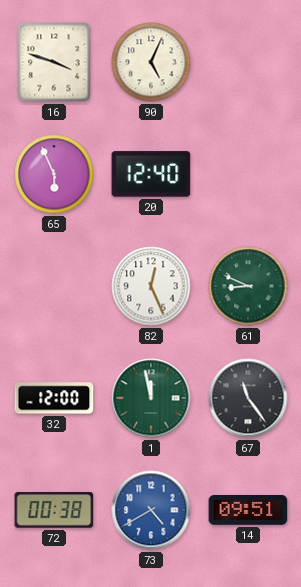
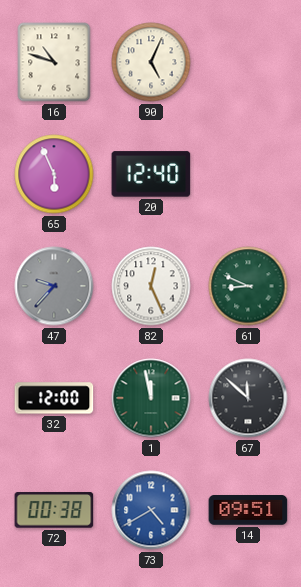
16: 3:48 -> 10:48
47: none -> 9:37
67: 11:24 -> 11:52
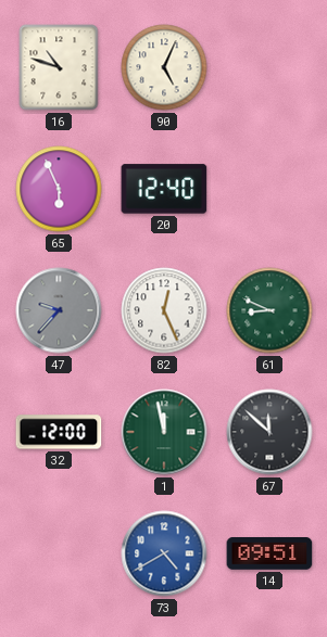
72: 00:38 -> none
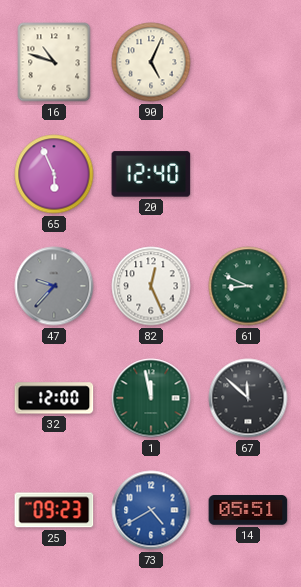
25: none -> 09:23
14: 09:51 -> 05:51
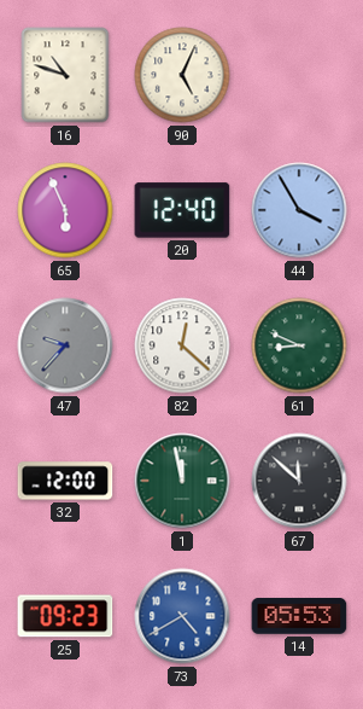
44: none -> 3:55
82: 12:26 -> 12:22
14: 05:51 -> 05:53
